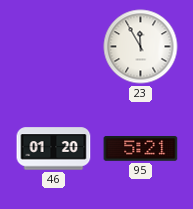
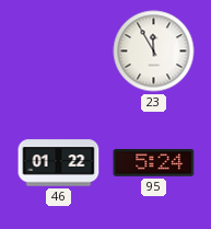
46: 01:20 -> 01:22
95: 5:21 -> 5:24
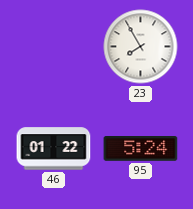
23: 11:55 -> 7:55
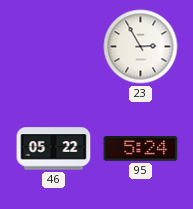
23: 7:55 -> 2:55
46: 01:22 -> 05:22
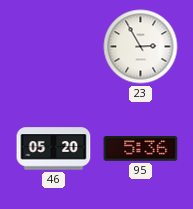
46: 05:22 -> 05:20
95: 5:24 -> 5:36
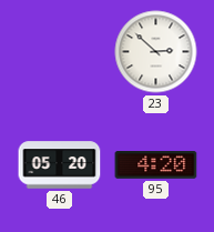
23: 2:55 -> 2:52
95: 5:36 -> 4:20
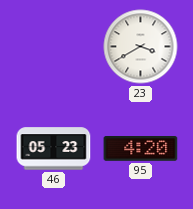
23: 2:52 -> 3:40
46: 05:20 -> 05:23
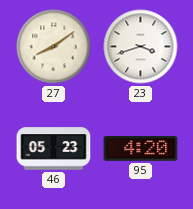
27: none -> 8:09
23: 3:40 -> 3:42
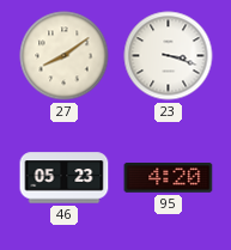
23: 3:42 -> 3:18
